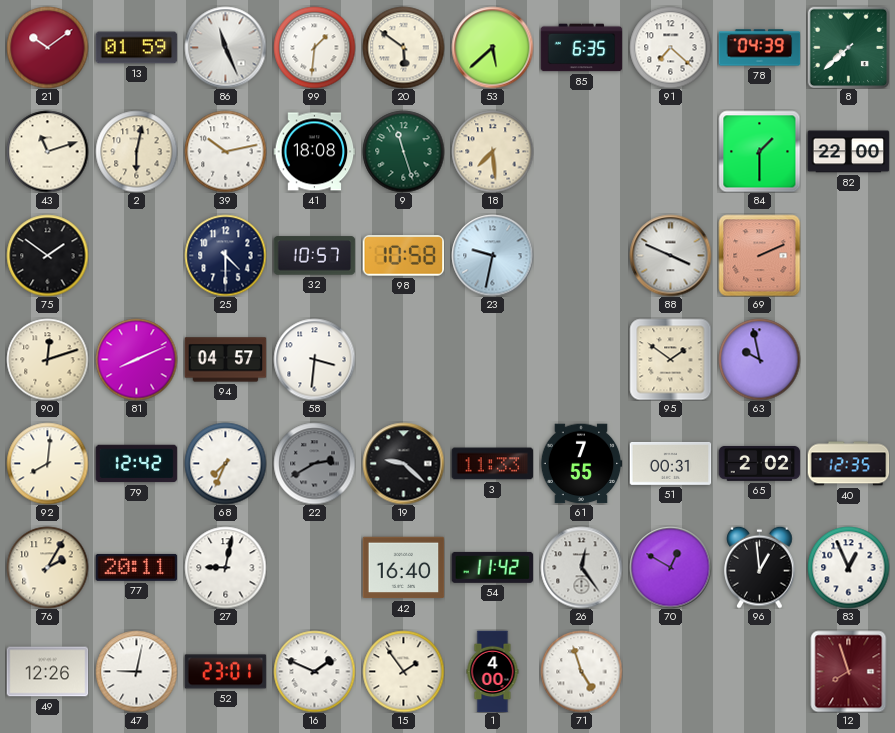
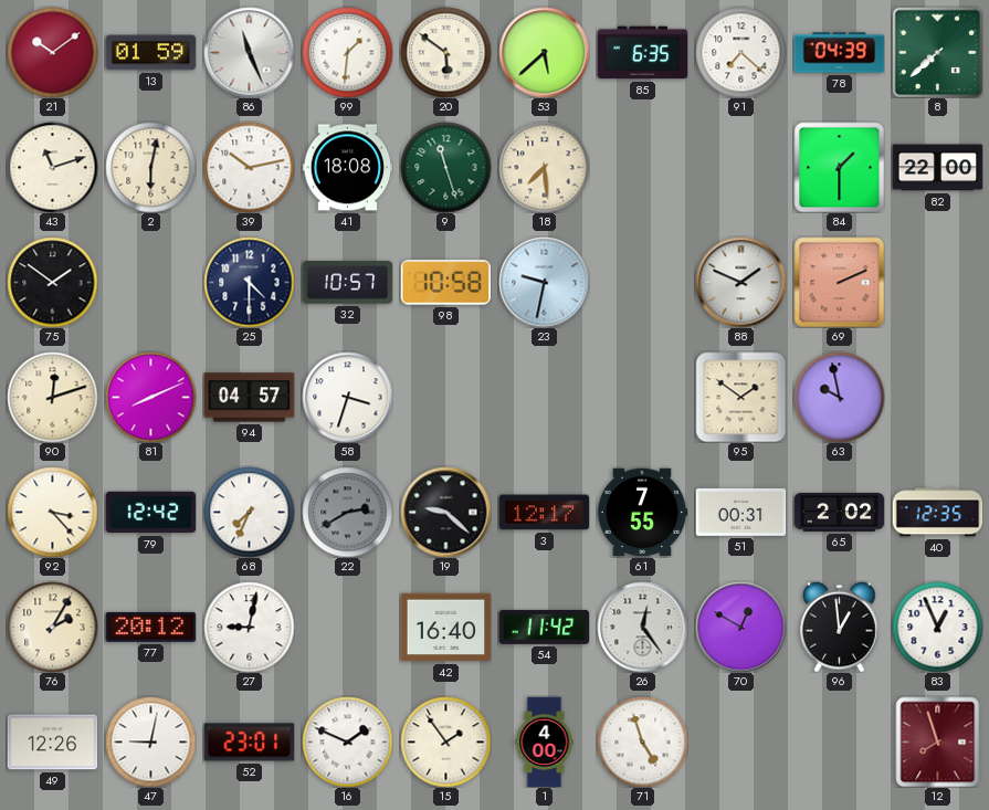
88: 3:49 -> 1:49
58: 3:31 -> 3:33
92: 8:01 -> 3:23
3: 11:33 -> 12:17
77: 20:11 -> 20:12
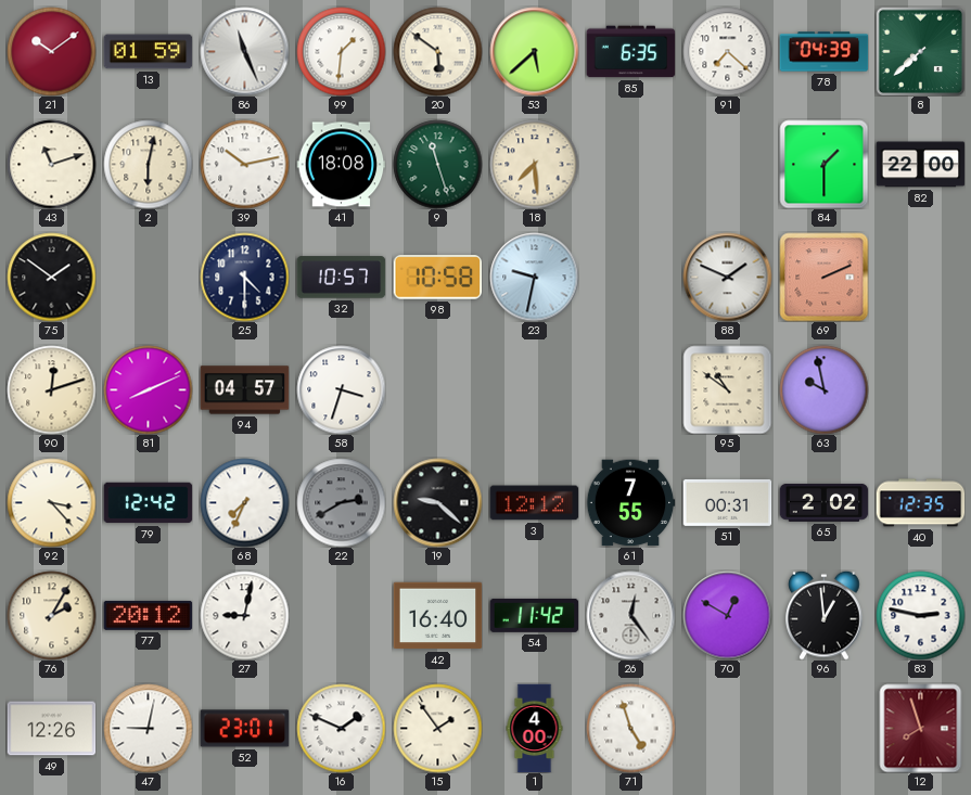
95: 1:51 -> 10:51
3: 12:17 -> 12:12
83: 12:56 -> 2:47
